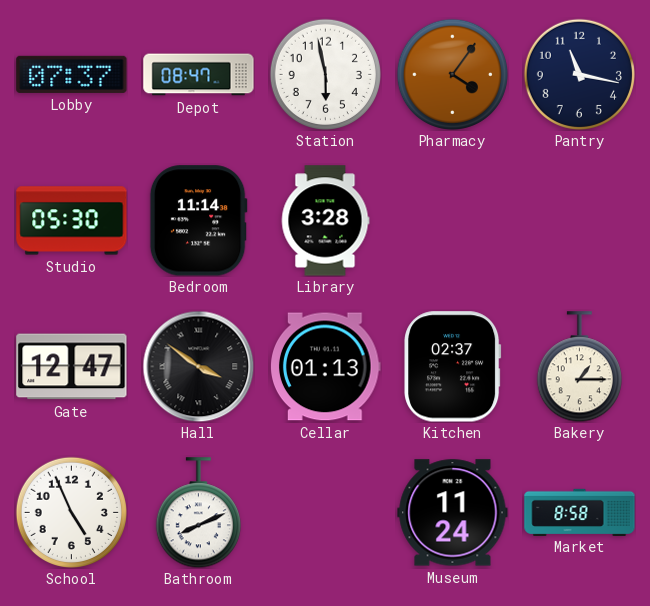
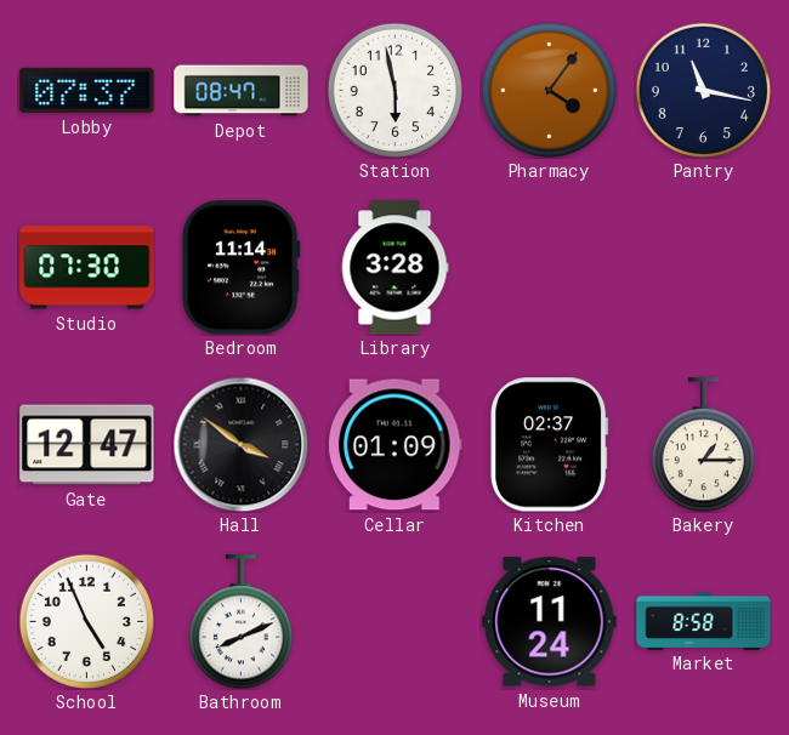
Studio: 05:30 -> 07:30
Cellar: 01:13 -> 01:09
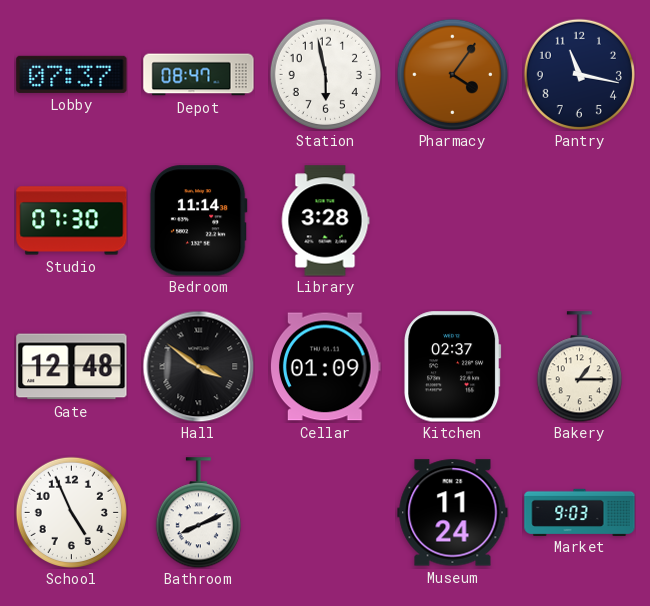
Gate: 12:47 -> 12:48
Market: 8:58 -> 9:03
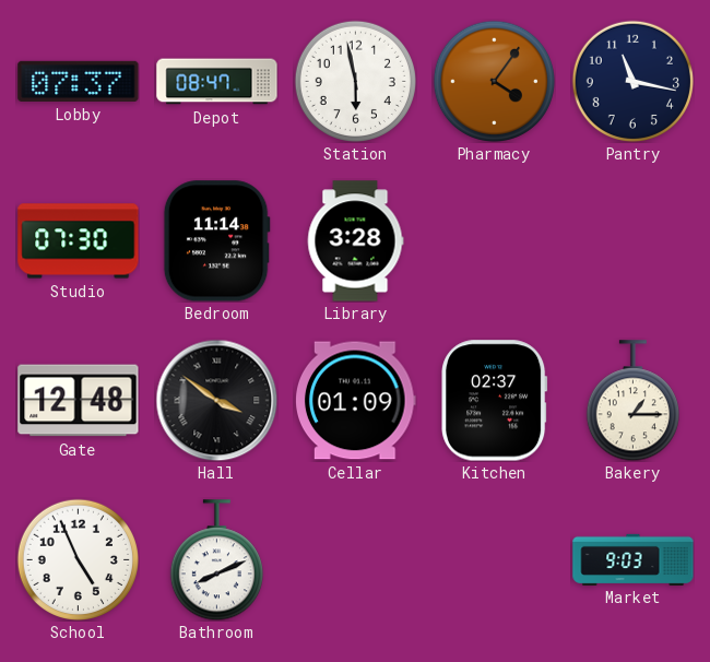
Museum: 11:24 -> none
